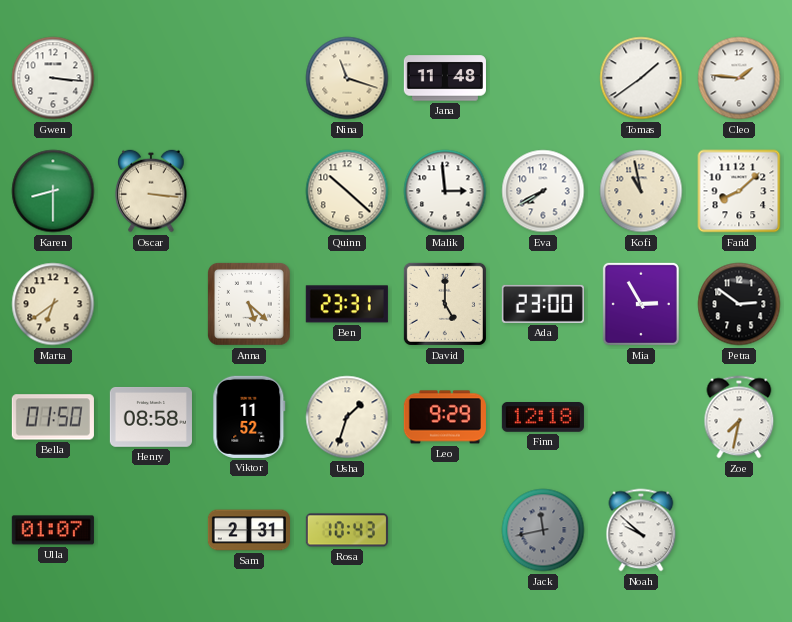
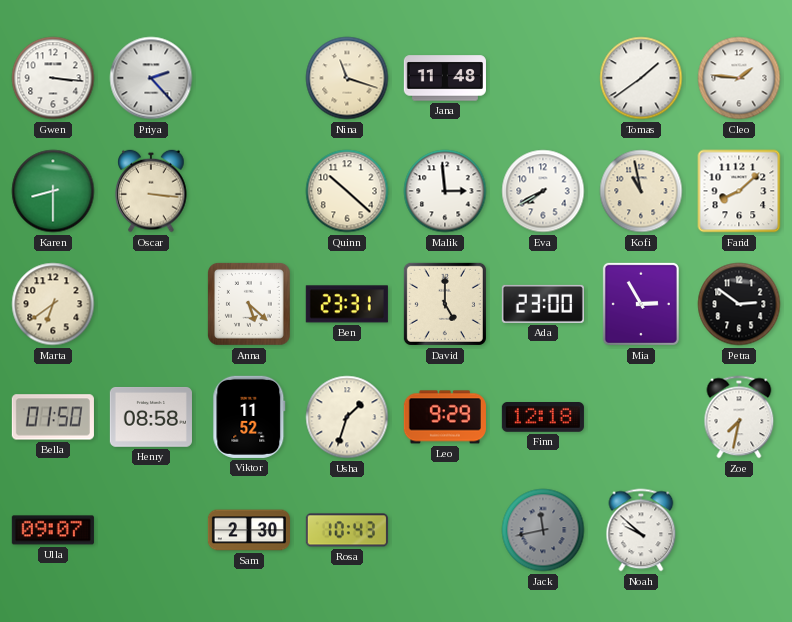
Priya: none -> 2:23
Ulla: 01:07 -> 09:07
Sam: 2:31 -> 2:30
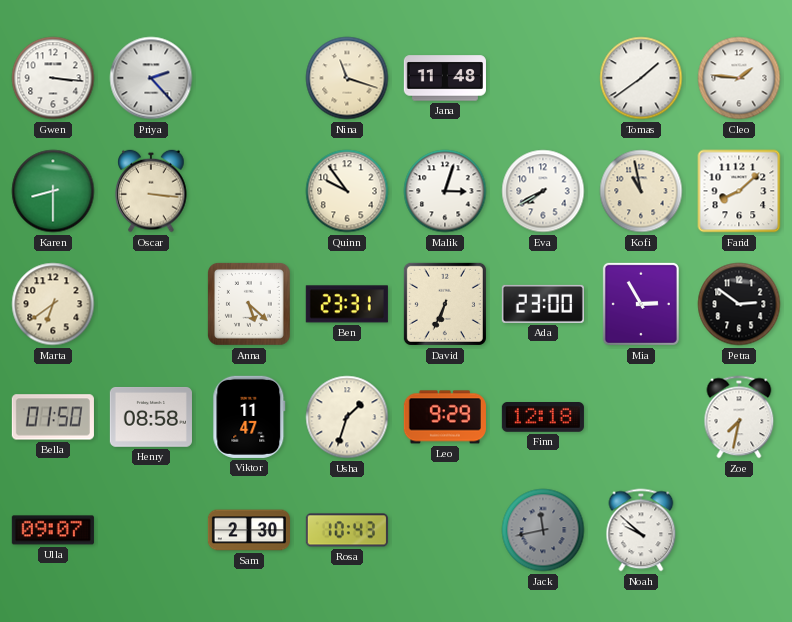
Quinn: 10:22 -> 9:54
Malik: 2:59 -> 3:03
David: 5:00 -> 6:34
Viktor: 11:52 -> 11:47
